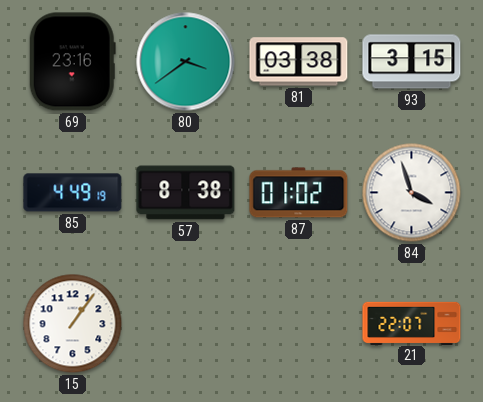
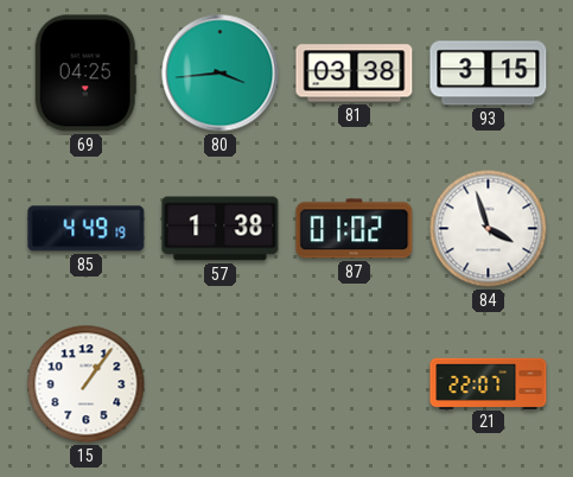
69: 23:16 -> 04:25
80: 3:39 -> 3:44
57: 8:38 -> 1:38
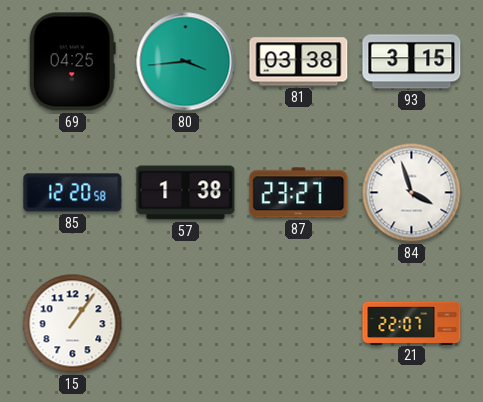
85: 4:49 -> 12:20
87: 01:02 -> 23:27
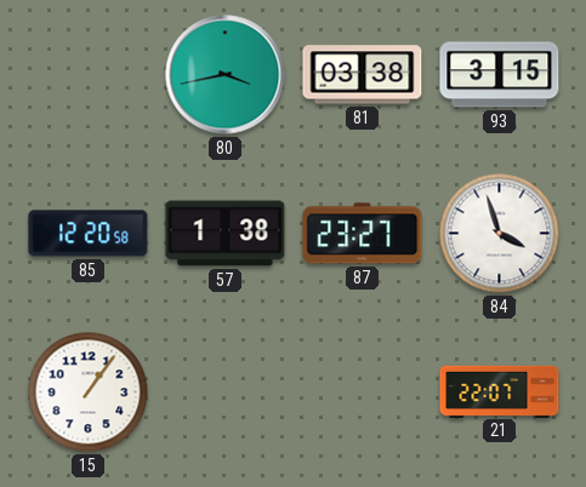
69: 04:25 -> none
80: 3:44 -> 3:43
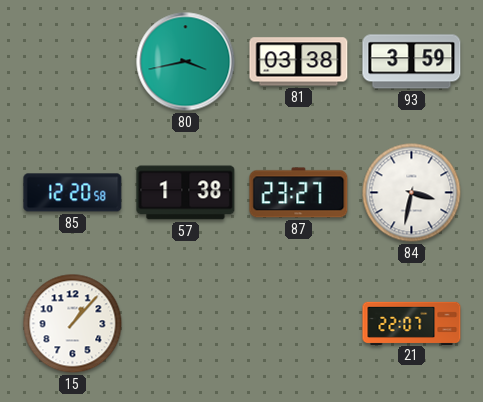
93: 3:15 -> 3:59
84: 3:57 -> 3:32
15: 1:06 -> 1:07
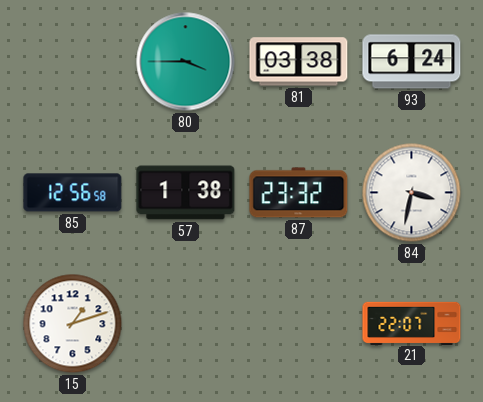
80: 3:43 -> 3:45
93: 3:59 -> 6:24
85: 12:20 -> 12:56
87: 23:27 -> 23:32
15: 1:07 -> 1:12
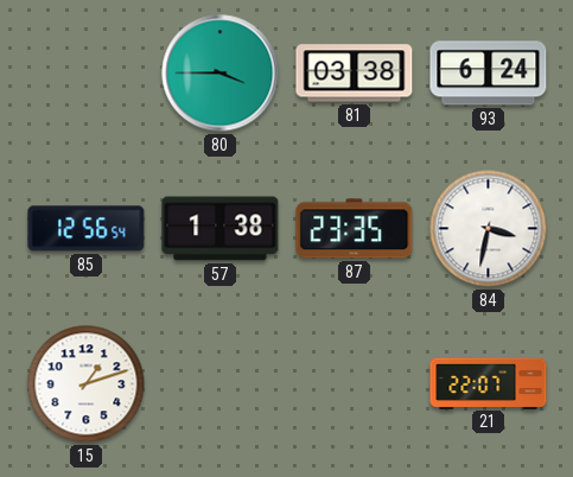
85: 12:56:58 -> 12:56:54
87: 23:32 -> 23:35
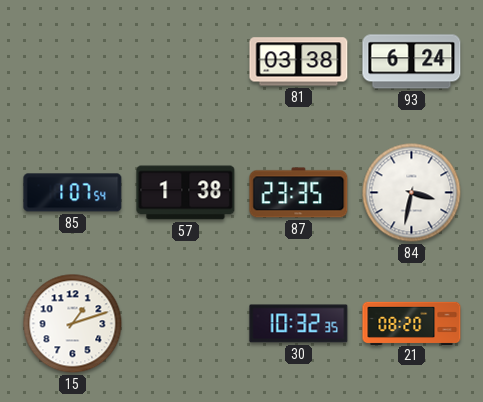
80: 3:45 -> none
85: 12:56 -> 1:07
30: none -> 10:32
21: 22:07 -> 08:20
